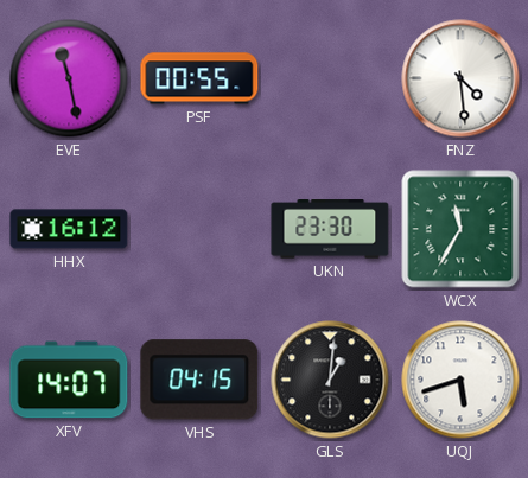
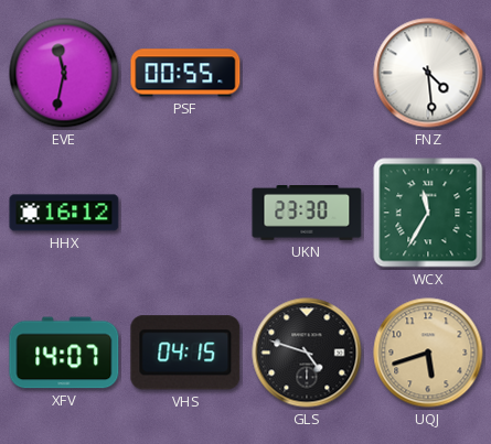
EVE: 11:28 -> 11:32
GLS: 1:01 -> 4:48
UQJ dial: white -> champagne
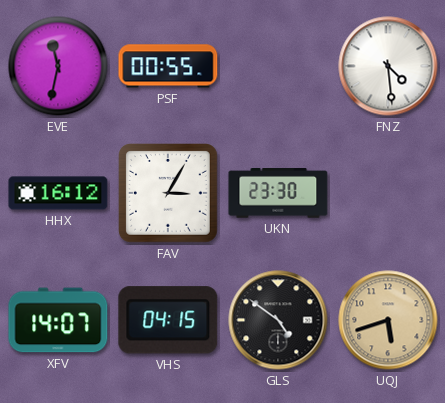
FAV: none -> 3:05
WCX: 11:35 -> none
GLS: 4:48 -> 4:51
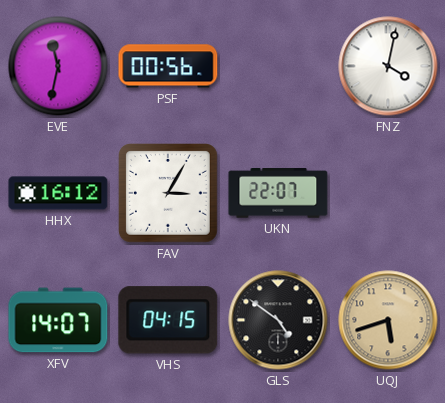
PSF: 00:55 -> 00:56
FNZ: 4:29 -> 4:02
UKN: 23:30 -> 22:07
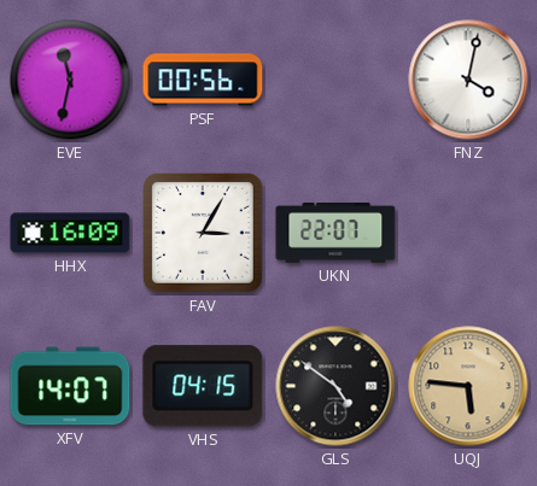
HHX: 16:12 -> 16:09
UQJ: 5:42 -> 5:46
